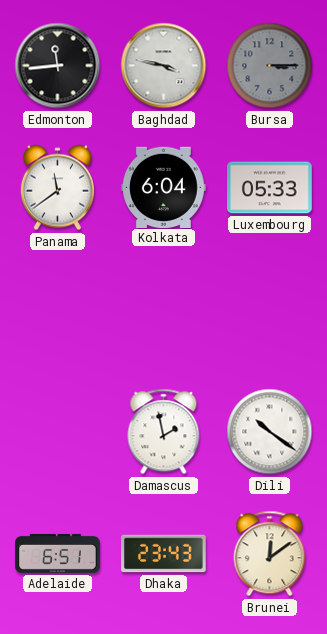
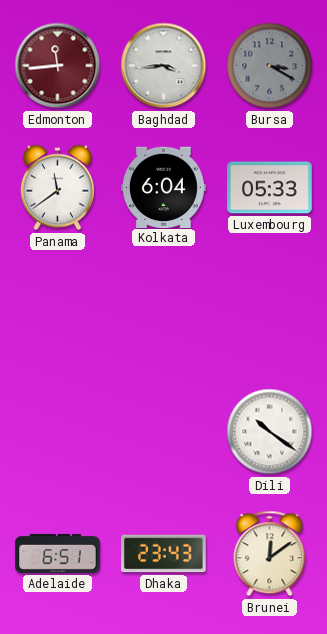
Edmonton dial: black -> burgundy
Baghdad: 3:47 -> 3:44
Bursa: 3:15 -> 3:20
Damascus: 1:58 -> none
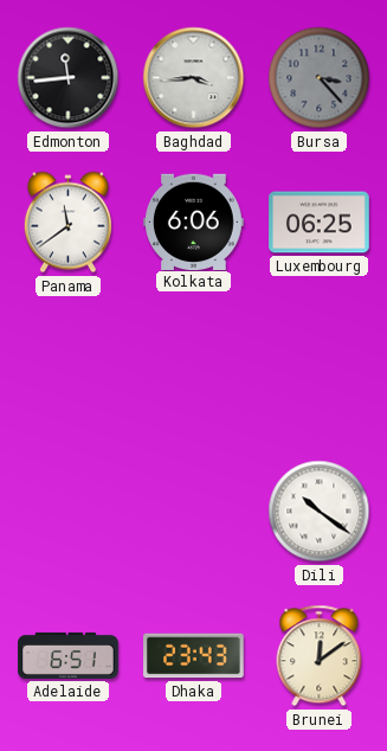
Edmonton dial: burgundy -> black
Bursa: 3:20 -> 3:23
Kolkata: 6:04 -> 6:06
Luxembourg: 05:33 -> 06:25
